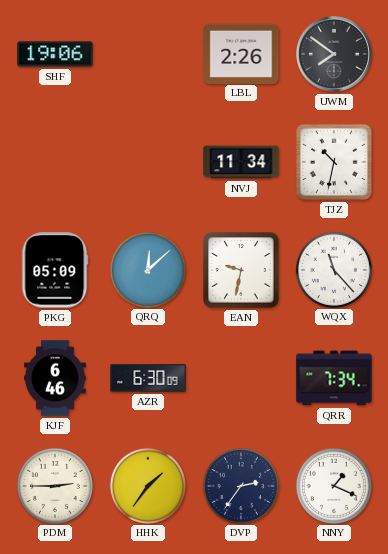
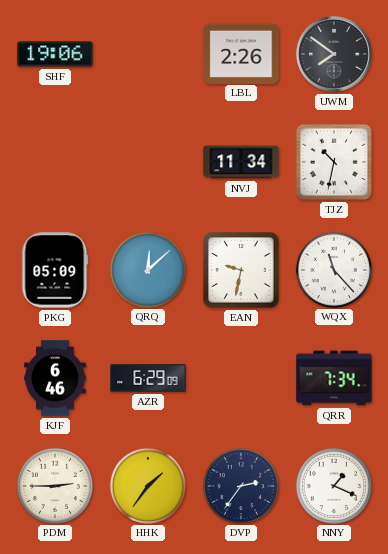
AZR: 6:30 -> 6:29
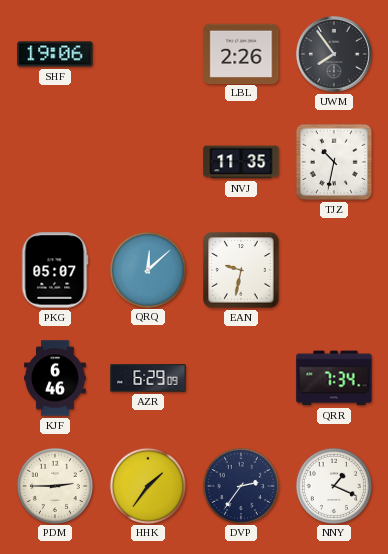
UWM: 7:51 -> 7:54
NVJ: 11:34 -> 11:35
PKG: 05:09 -> 05:07
WQX: 11:23 -> none
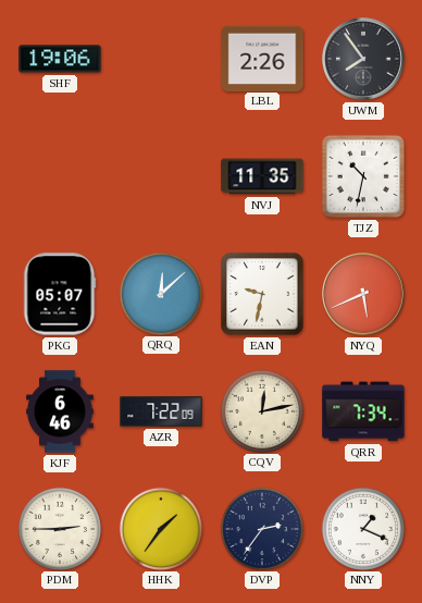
NYQ: none -> 5:41
AZR: 6:29 -> 7:22
CQV: none -> 12:13
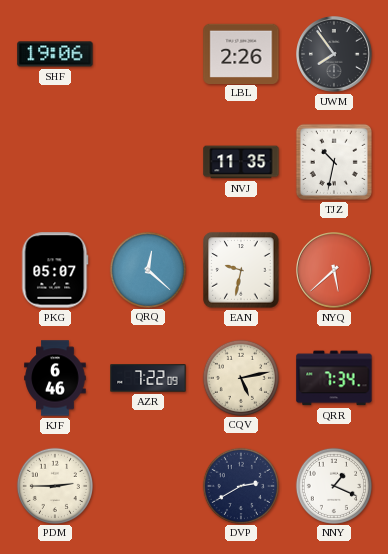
QRQ: 12:08 -> 12:22
NYQ: 5:41 -> 5:38
CQV: 12:13 -> 5:13
HHK: 1:36 -> none
DVP: 2:36 -> 2:40
